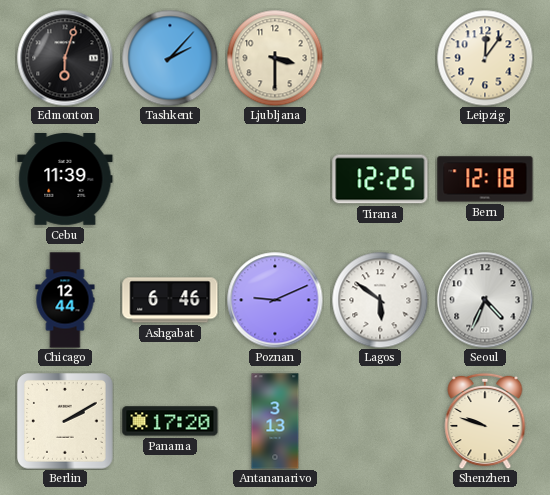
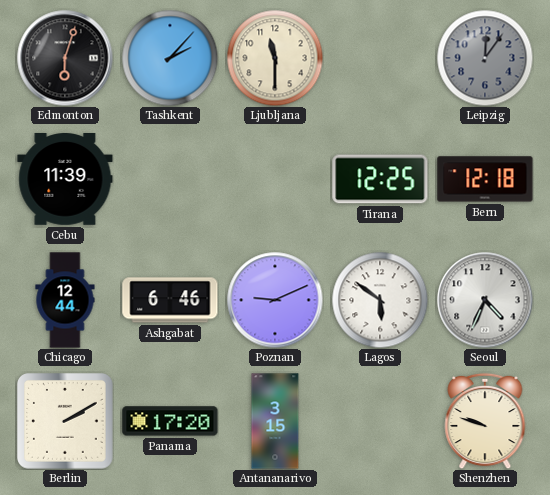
Ljubljana: 3:30 -> 11:30
Leipzig dial: cream -> grey
Antananarivo: 3:13 -> 3:15
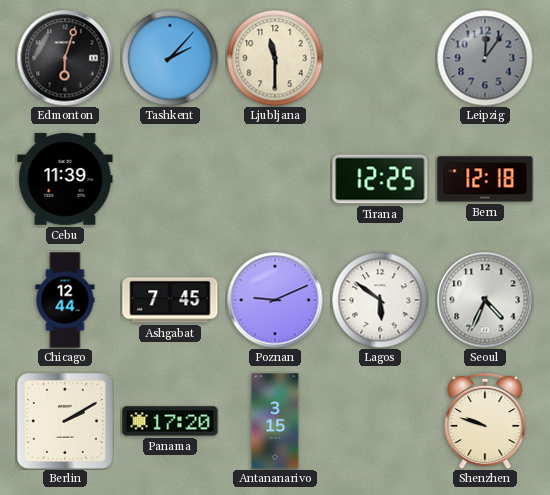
Ashgabat: 6:46 -> 7:45
